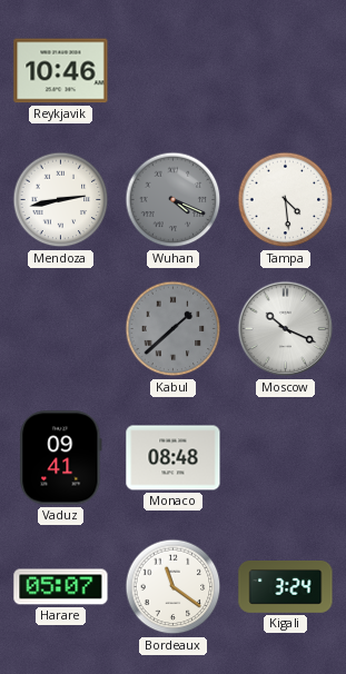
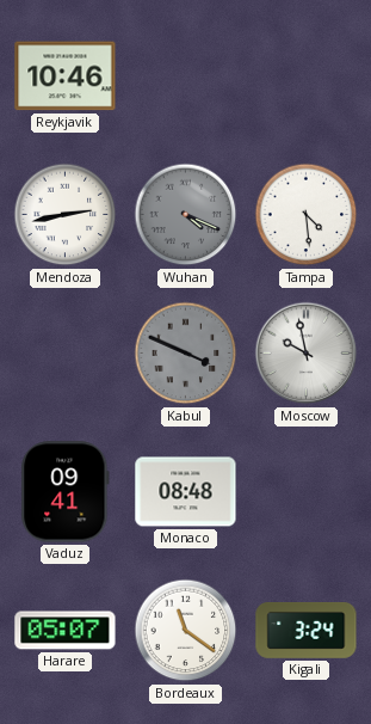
Kabul: 1:38 -> 3:49
Moscow: 10:19 -> 9:58
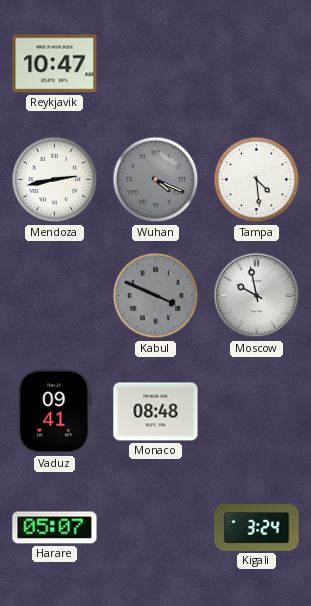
Reykjavik: 10:46 -> 10:47
Bordeaux: 11:21 -> none
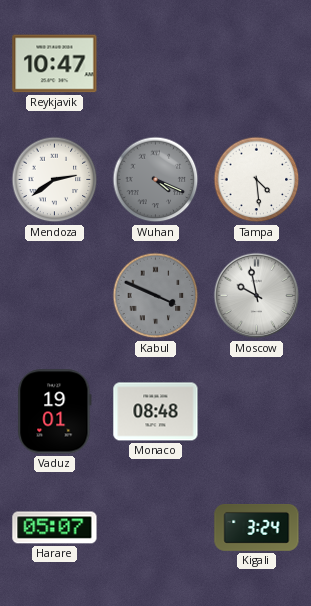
Mendoza: 2:43 -> 2:39
Vaduz: 09:41 -> 19:01
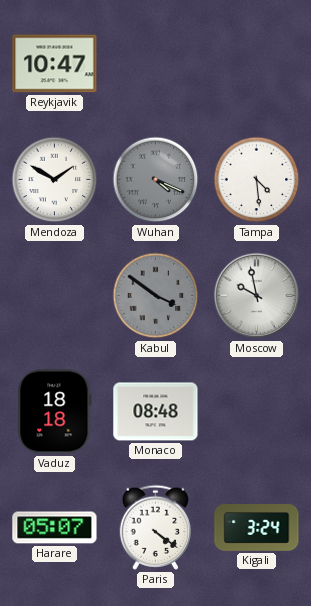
Mendoza: 2:39 -> 1:50
Kabul: 3:49 -> 3:51
Vaduz: 19:01 -> 18:18
Paris: none -> 4:21
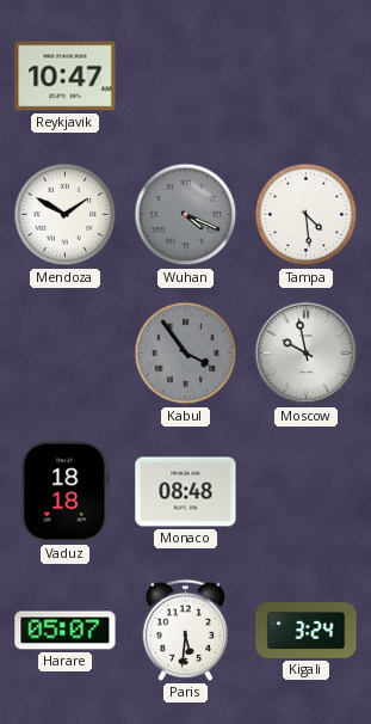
Kabul: 3:51 -> 3:54
Paris: 4:21 -> 5:31
